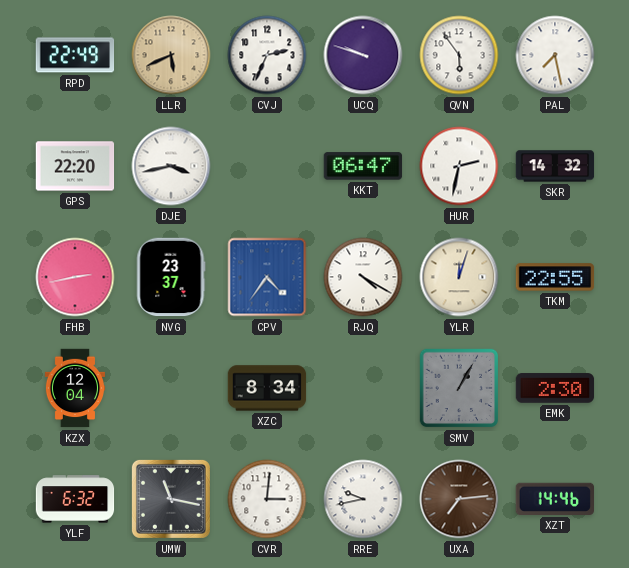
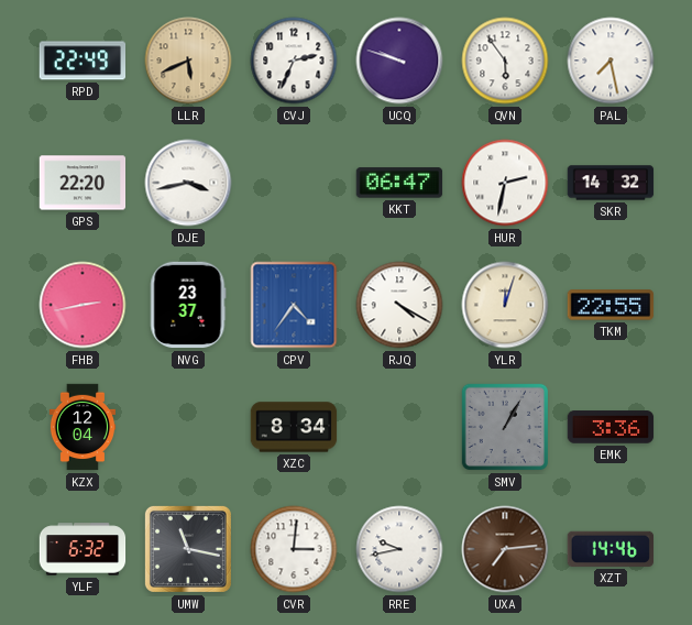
EMK: 2:30 -> 3:36
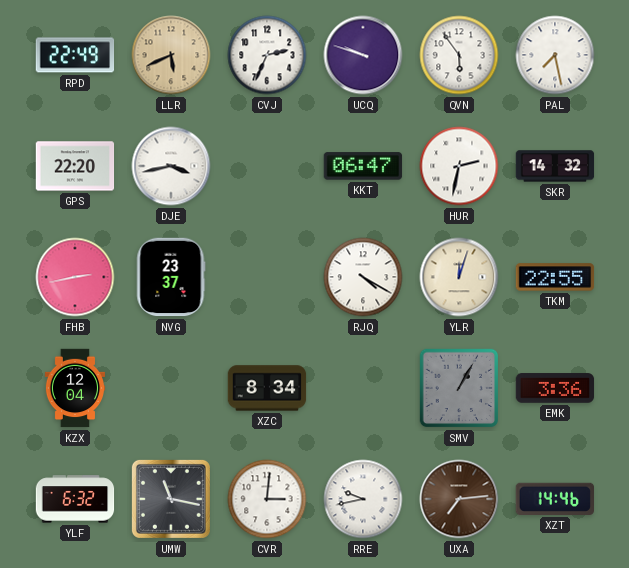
CPV: 4:36 -> none
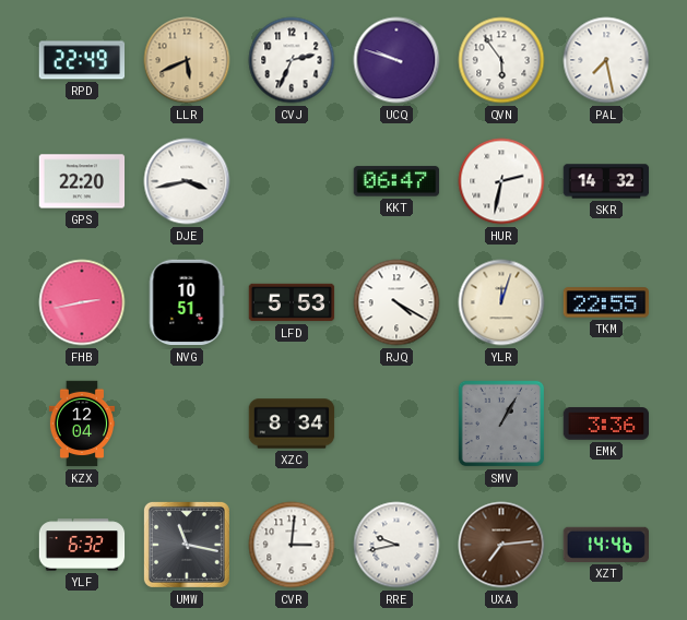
NVG: 23:37 -> 10:51
LFD: none -> 5:53
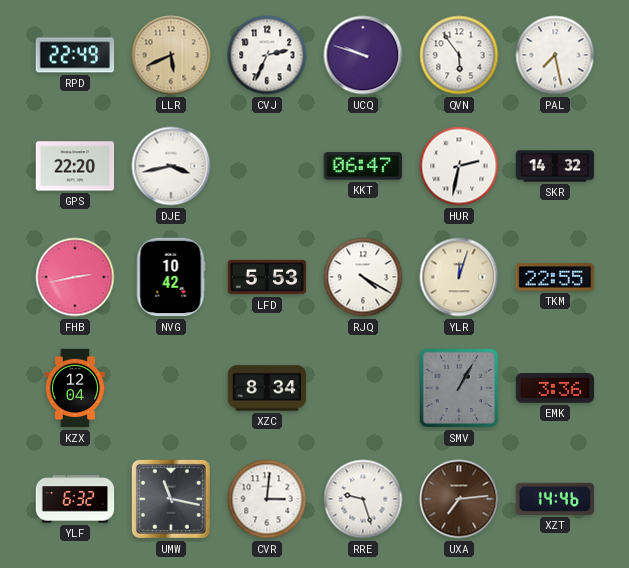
NVG: 10:51 -> 10:42
RRE: 9:43 -> 9:27
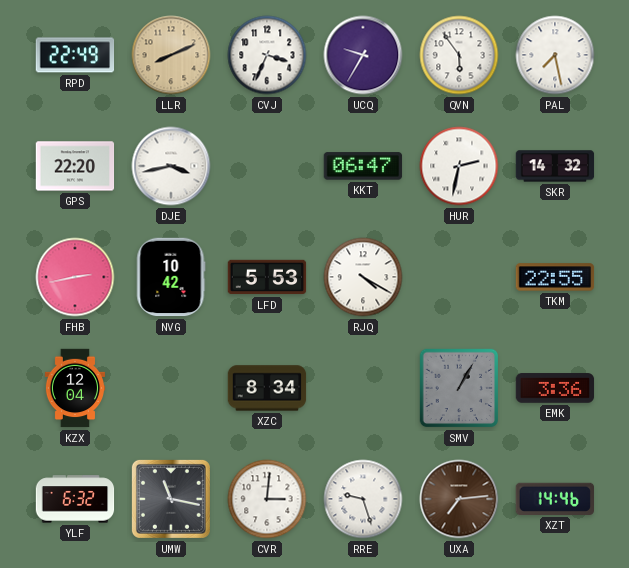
LLR: 5:41 -> 8:11
CVJ: 2:34 -> 3:34
UCQ: 9:48 -> 9:35
YLR: 12:03 -> none
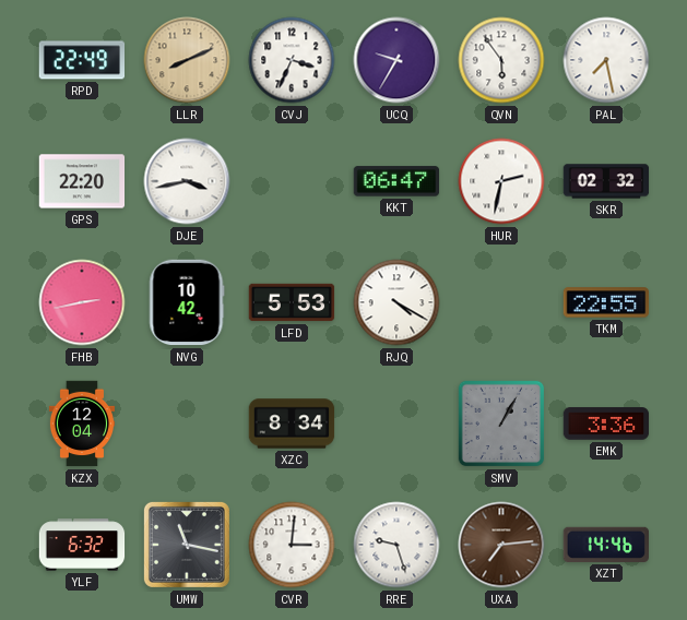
SKR: 14:32 -> 02:32
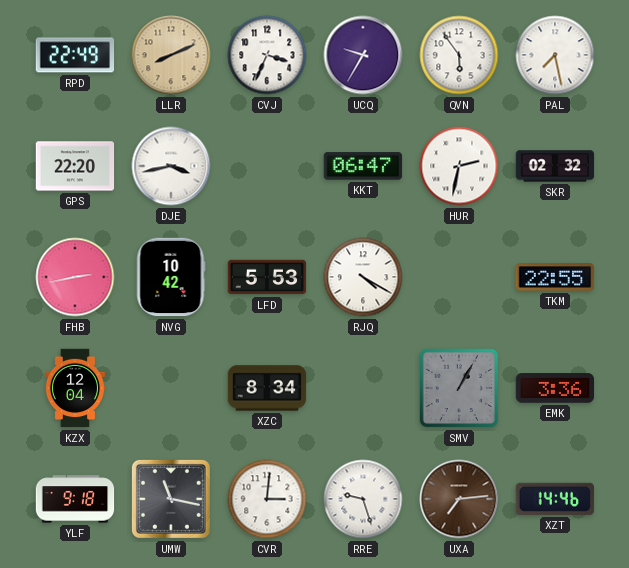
YLF: 6:32 -> 9:18
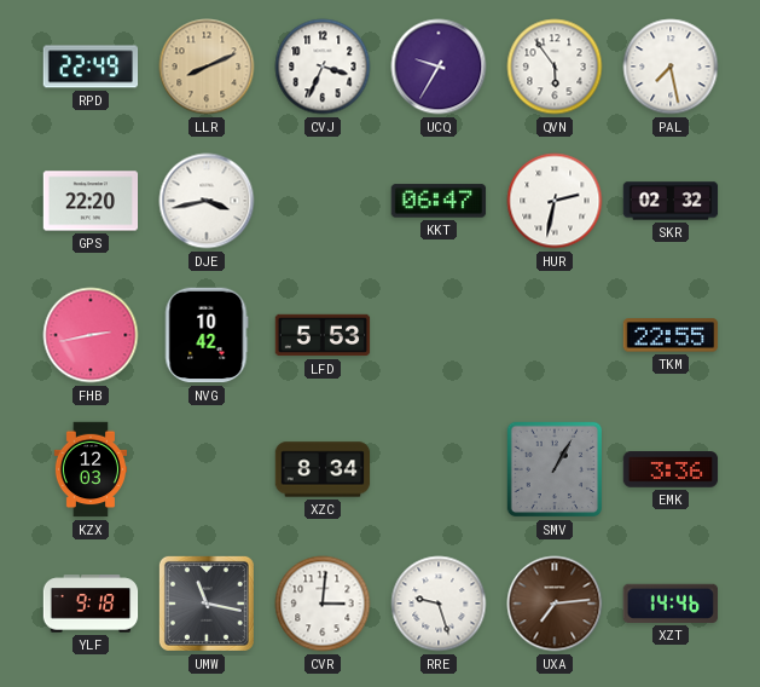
RJQ: 4:20 -> none
KZX: 12:04 -> 12:03
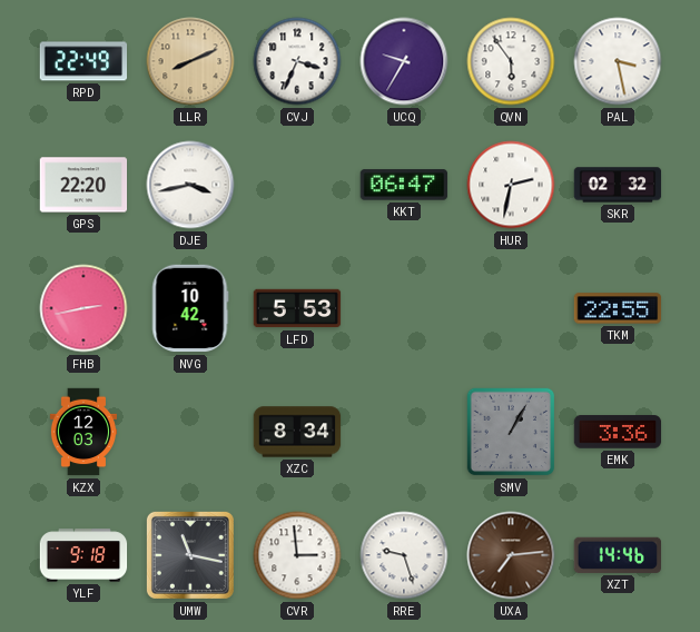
PAL: 7:28 -> 3:28
CVR: 3:01 -> 2:59
